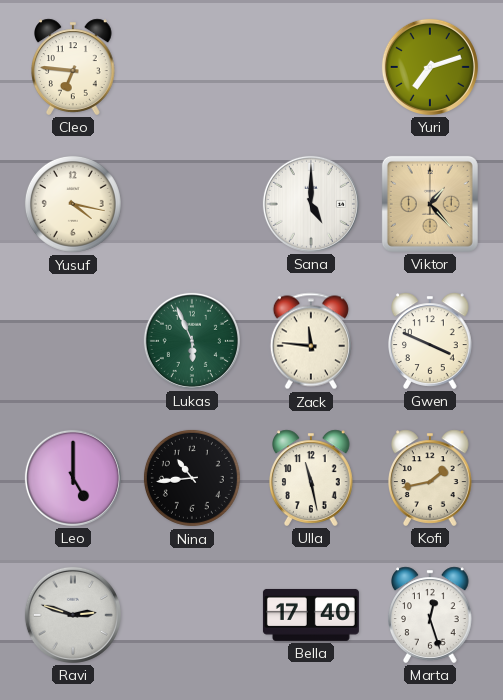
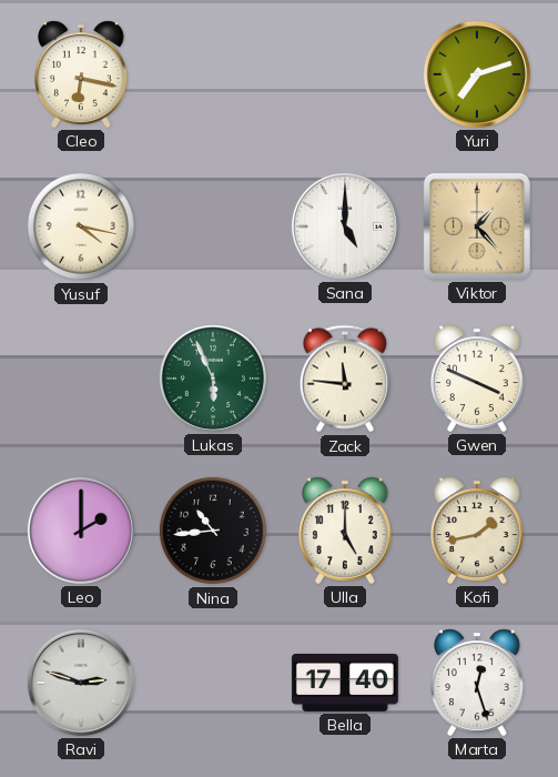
Cleo: 6:46 -> 6:17
Leo: 5:00 -> 2:00
Ulla: 11:28 -> 5:00
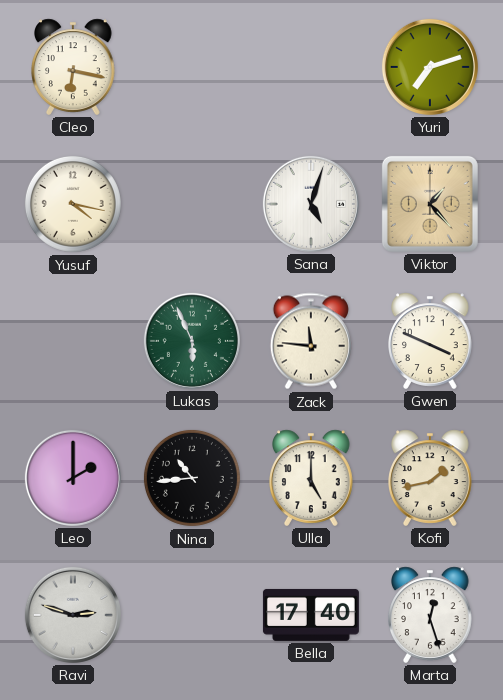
Sana: 5:00 -> 5:03
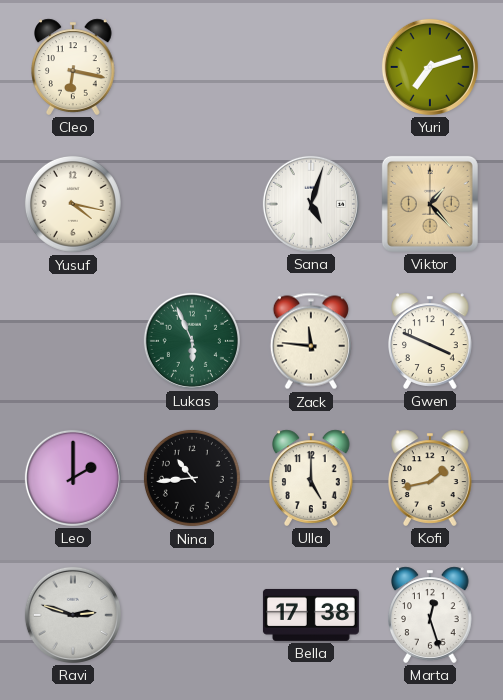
Bella: 17:40 -> 17:38
